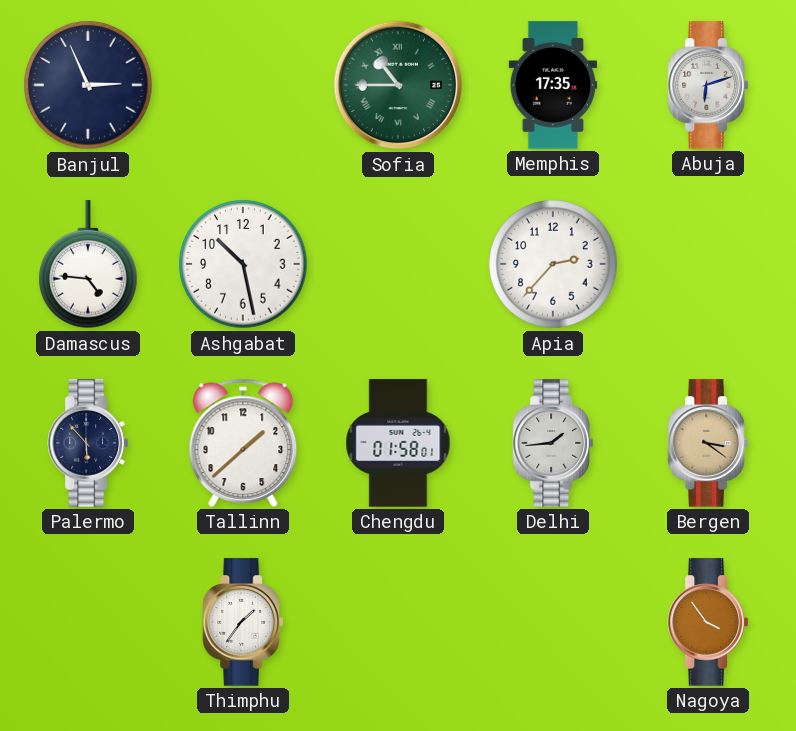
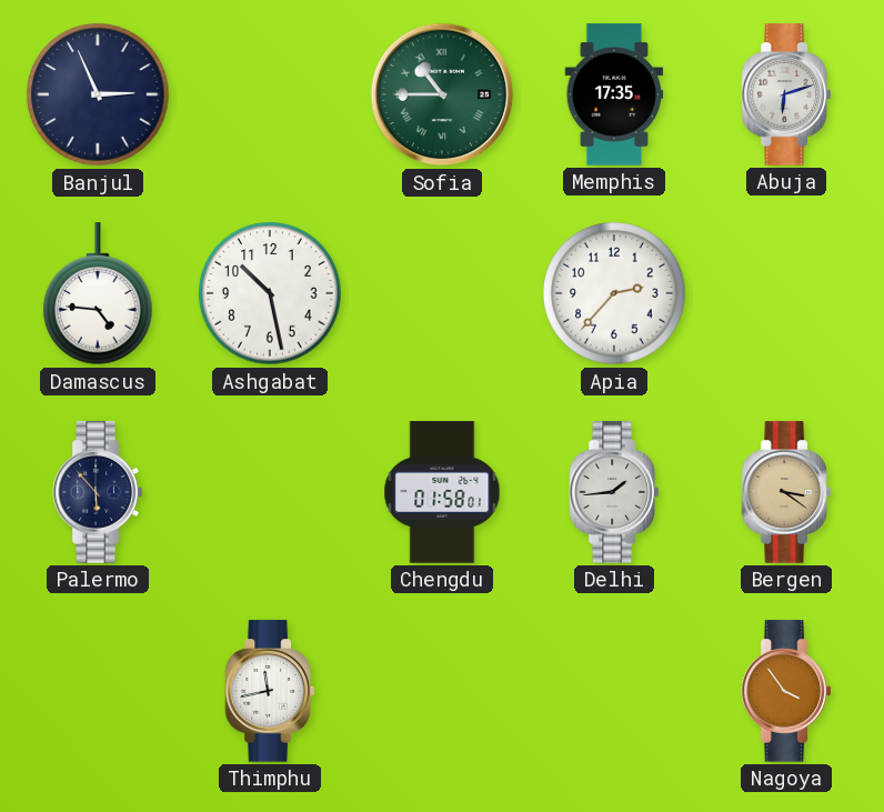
Tallinn: 1:38 -> none
Thimphu: 1:36 -> 11:43
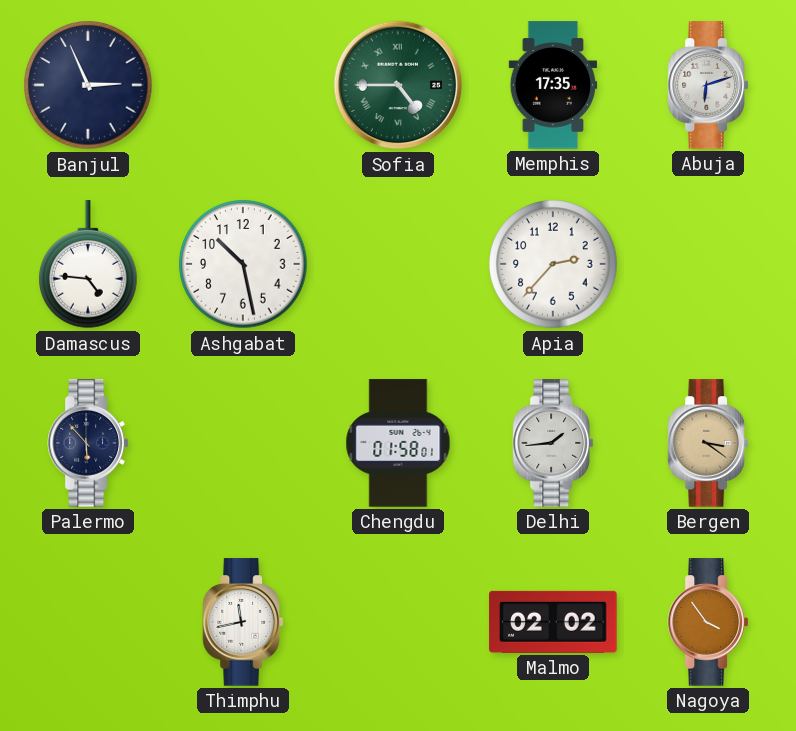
Sofia: 10:45 -> 4:45
Malmo: none -> 02:02
